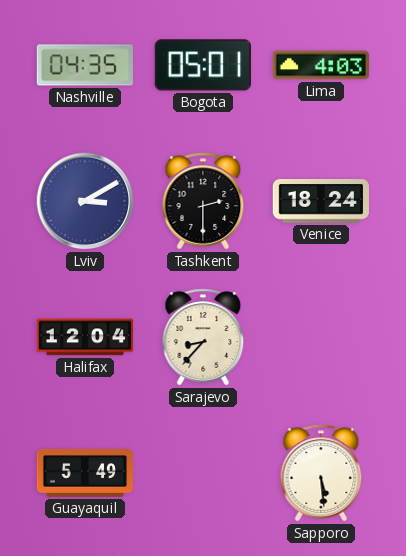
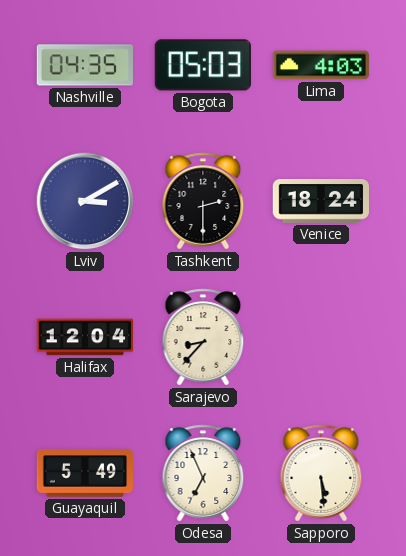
Bogota: 05:01 -> 05:03
Odesa: none -> 6:56
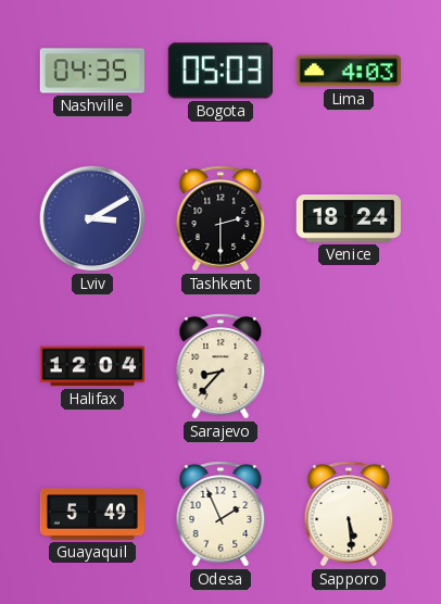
Odesa: 6:56 -> 1:56
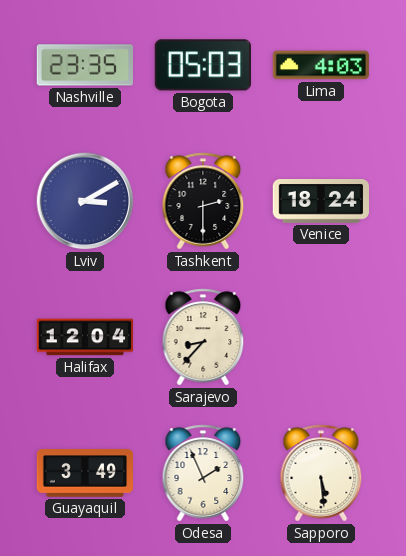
Nashville: 04:35 -> 23:35
Guayaquil: 5:49 -> 3:49
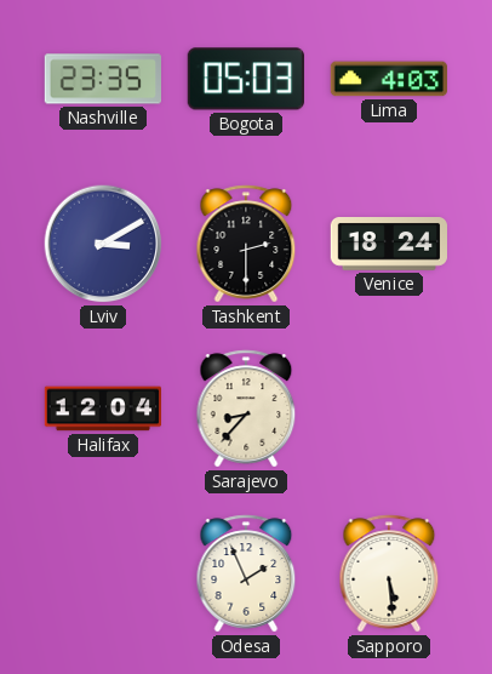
Guayaquil: 3:49 -> none
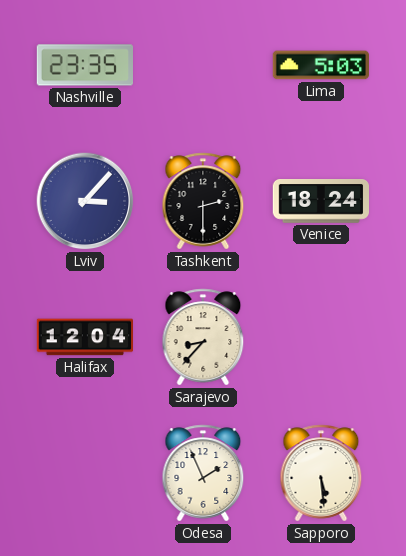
Bogota: 05:03 -> none
Lima: 4:03 -> 5:03
Lviv: 3:10 -> 3:07
